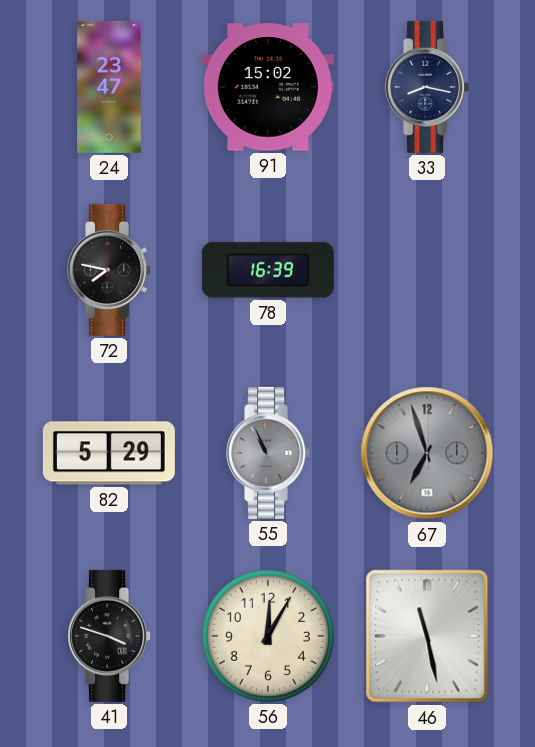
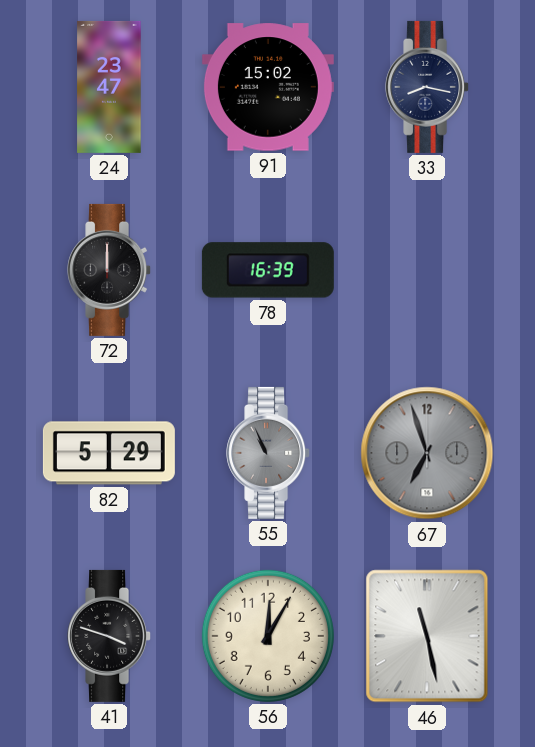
72: 7:47 -> 12:00
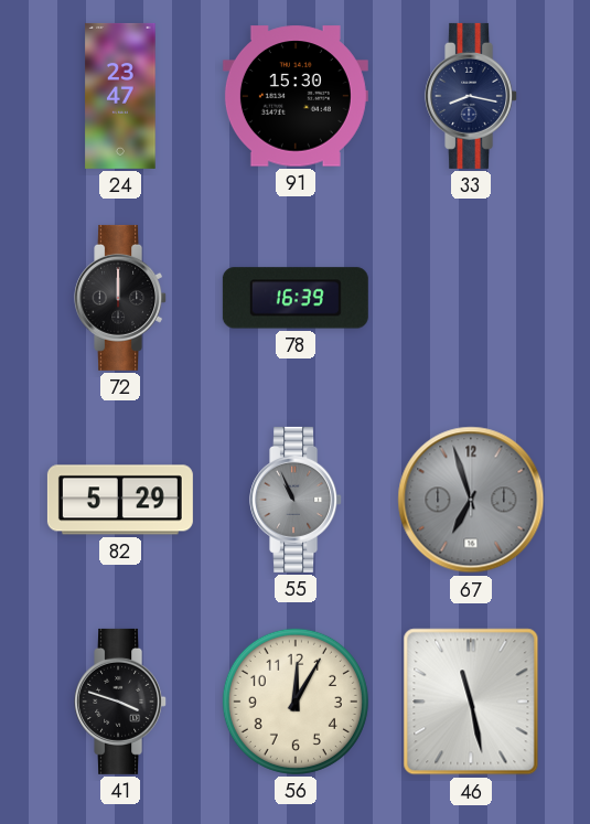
91: 15:02 -> 15:30
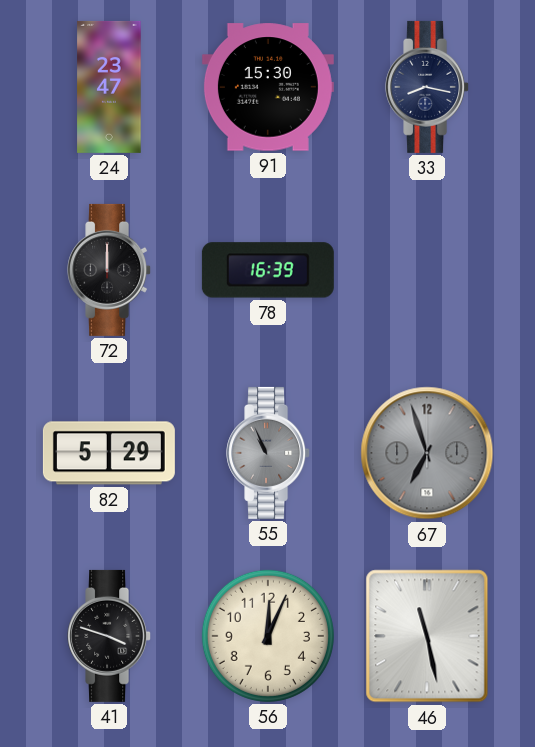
56: 12:05 -> 12:04
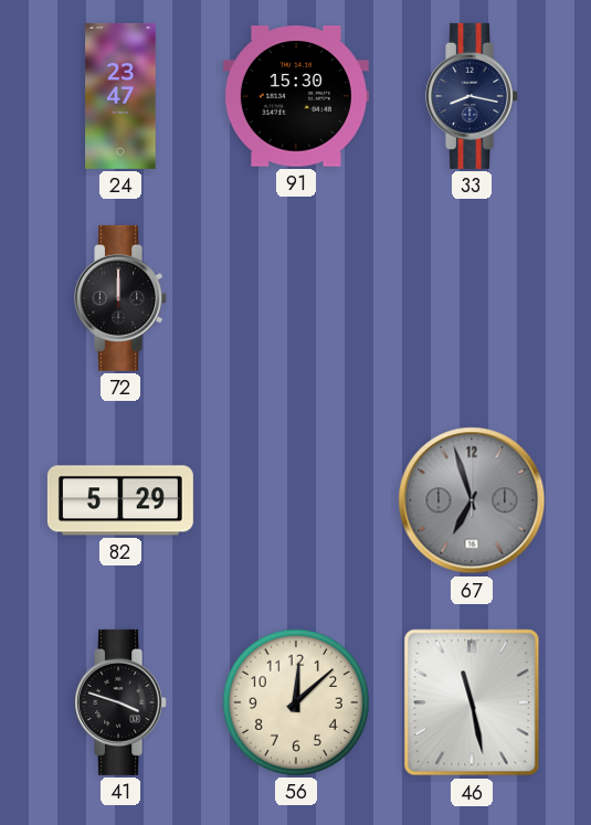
78: 16:39 -> none
55: 10:56 -> none
56: 12:04 -> 12:08
